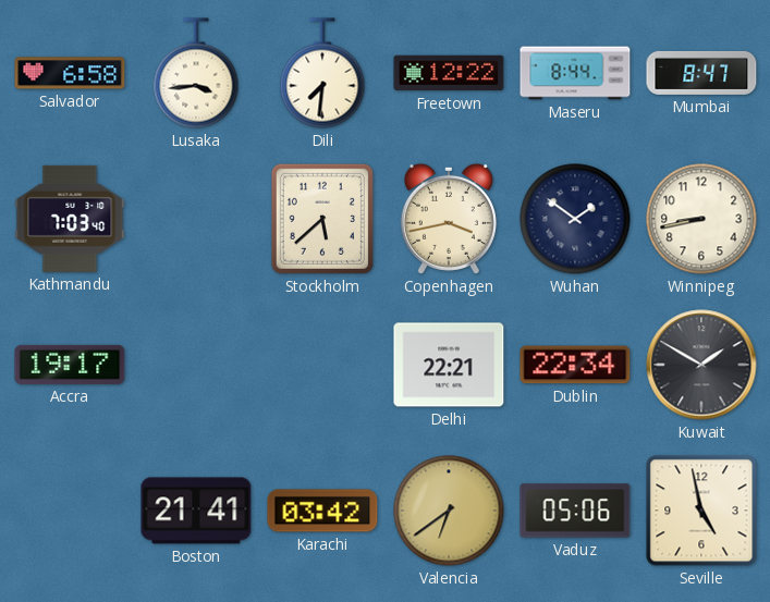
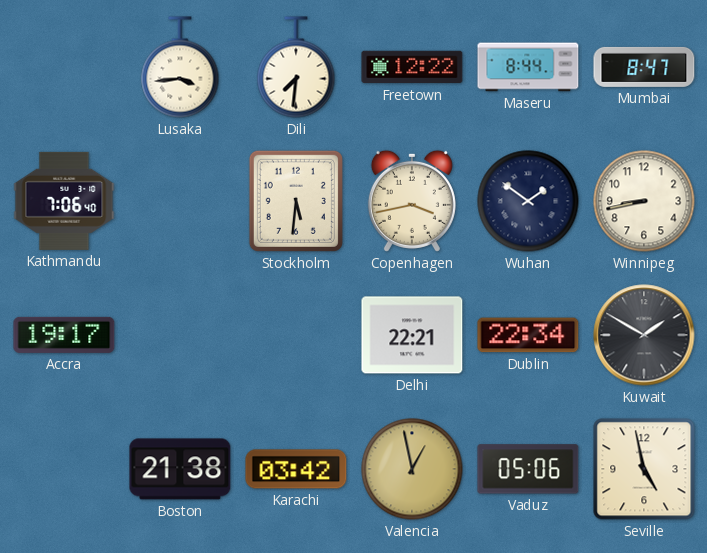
Salvador: 6:58 -> none
Kathmandu: 7:03 -> 7:06
Stockholm: 5:38 -> 5:31
Boston: 21:41 -> 21:38
Valencia: 6:39 -> 12:58
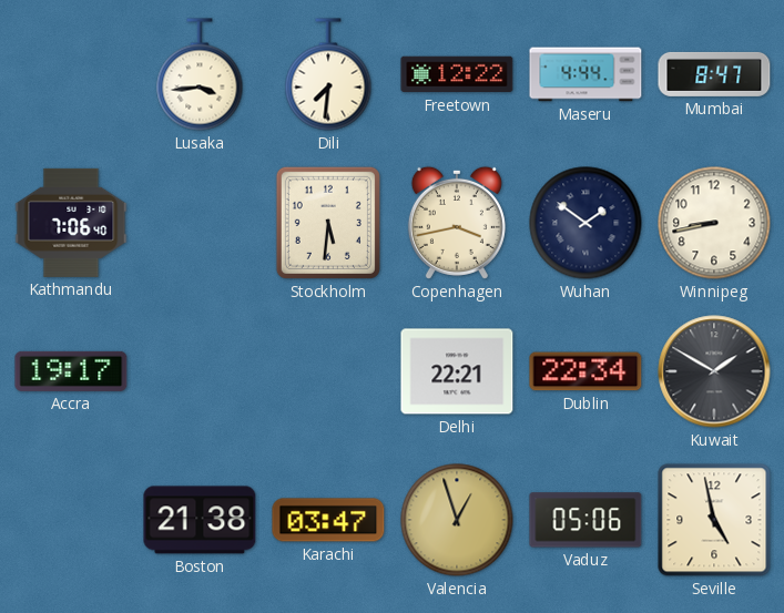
Maseru: 8:44 -> 4:44
Karachi: 03:42 -> 03:47
Valencia: 12:58 -> 12:57
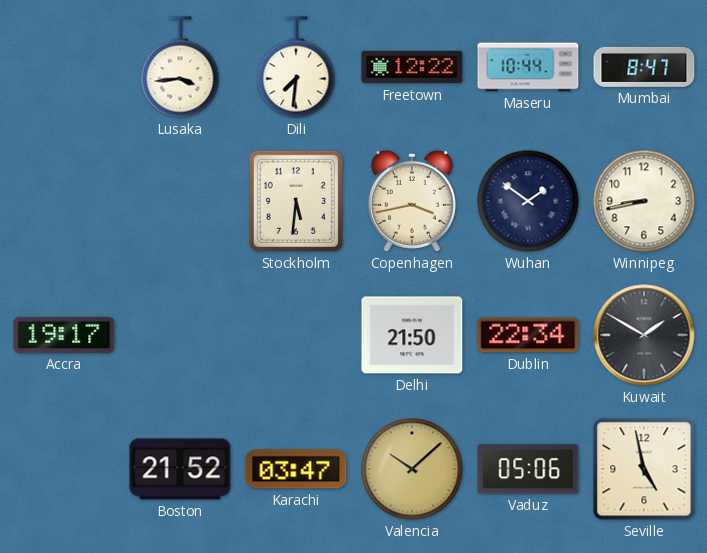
Maseru: 4:44 -> 10:44
Kathmandu: 7:06 -> none
Delhi: 22:21 -> 21:50
Boston: 21:38 -> 21:52
Valencia: 12:57 -> 10:08
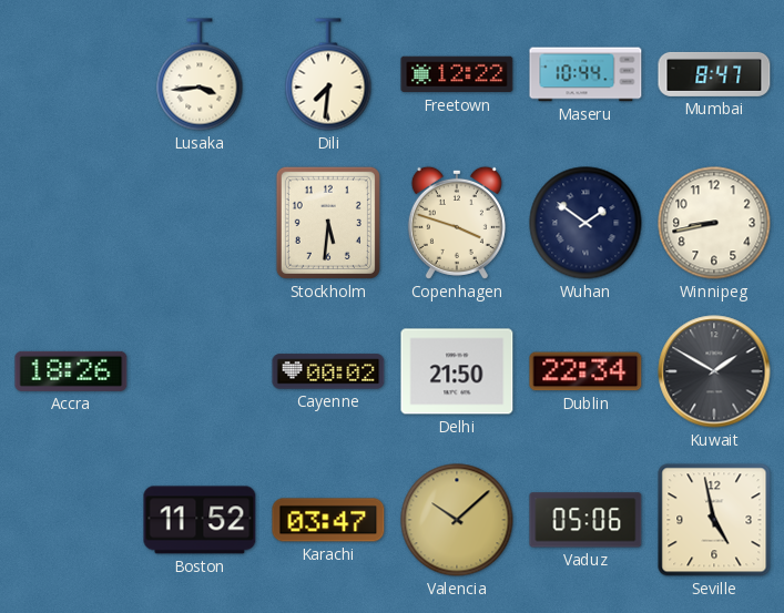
Copenhagen: 3:43 -> 3:48
Accra: 19:17 -> 18:26
Cayenne: none -> 00:02
Boston: 21:52 -> 11:52
